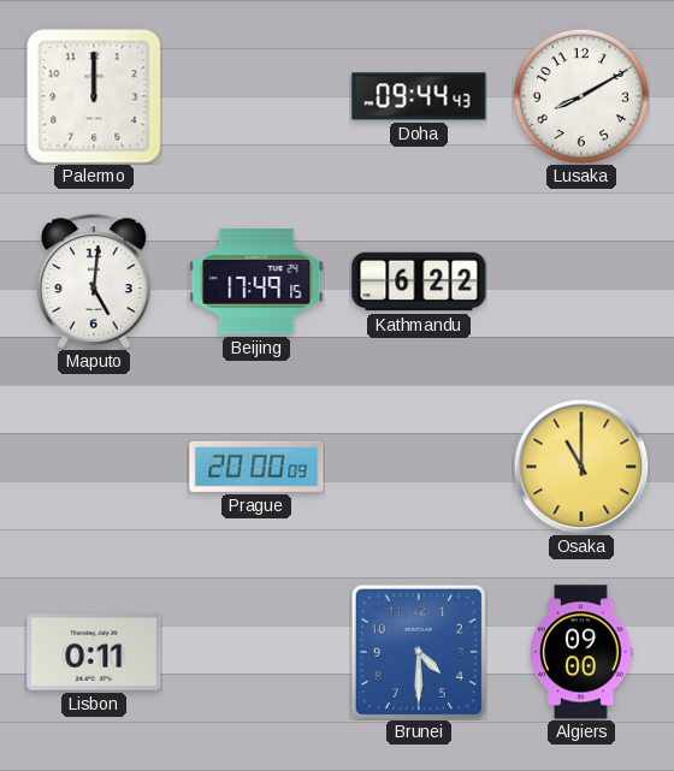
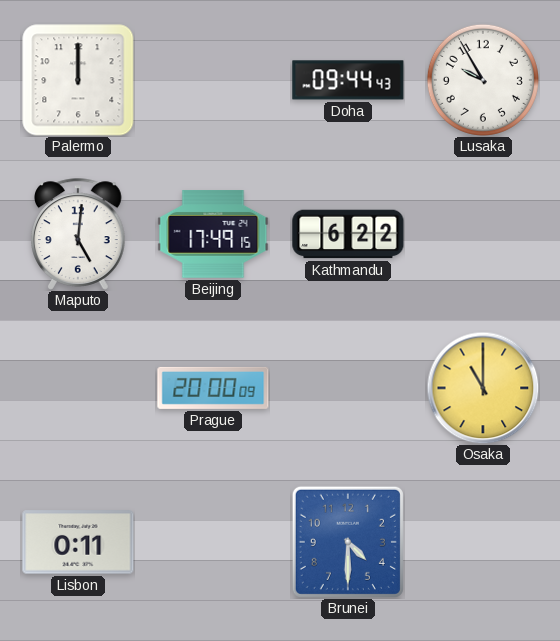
Lusaka: 8:10 -> 9:55
Algiers: 09:00 -> none
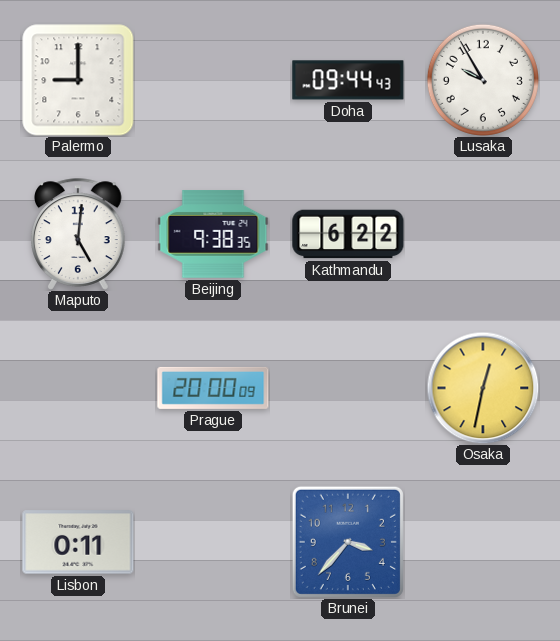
Palermo: 12:00 -> 9:00
Beijing: 17:49 -> 9:38
Osaka: 11:00 -> 12:32
Brunei: 4:30 -> 3:37
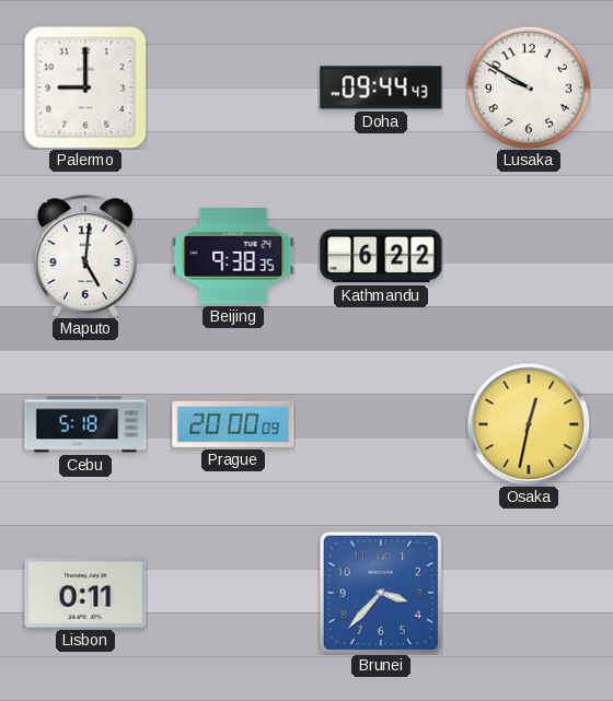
Lusaka: 9:55 -> 9:50
Cebu: none -> 5:18
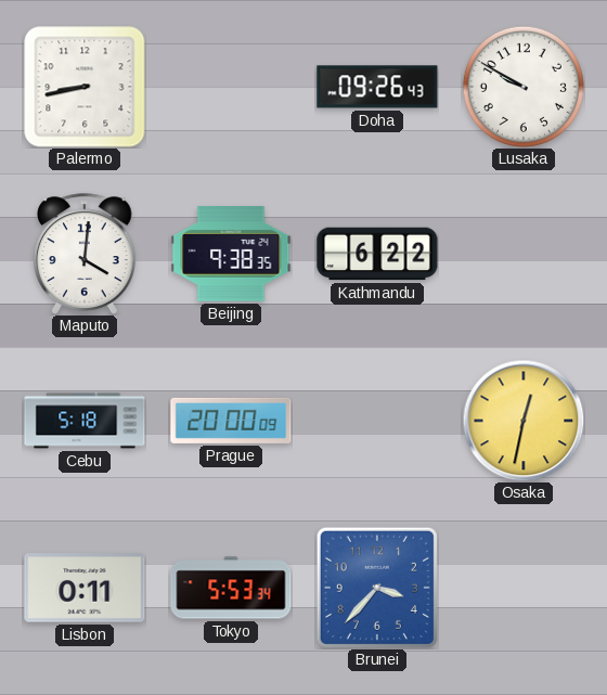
Palermo: 9:00 -> 8:43
Doha: 09:44 -> 09:26
Maputo: 5:01 -> 4:01
Tokyo: none -> 5:53
